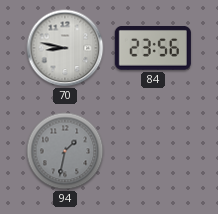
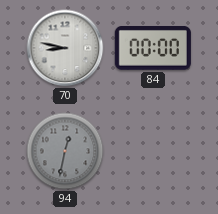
84: 23:56 -> 00:00
94: 1:32 -> 12:32
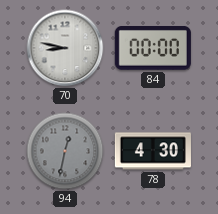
78: none -> 4:30
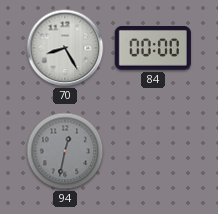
70: 8:47 -> 8:25
78: 4:30 -> none
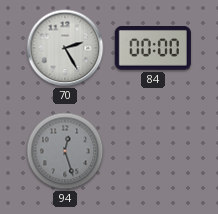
70: 8:25 -> 2:25
94: 12:32 -> 12:27
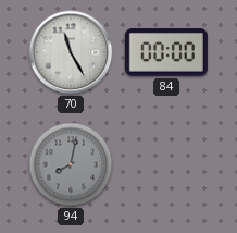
70: 2:25 -> 11:25
94: 12:27 -> 8:02
